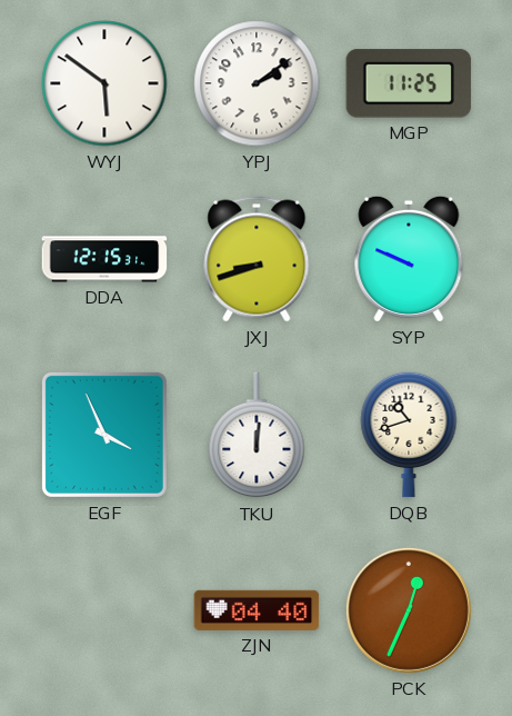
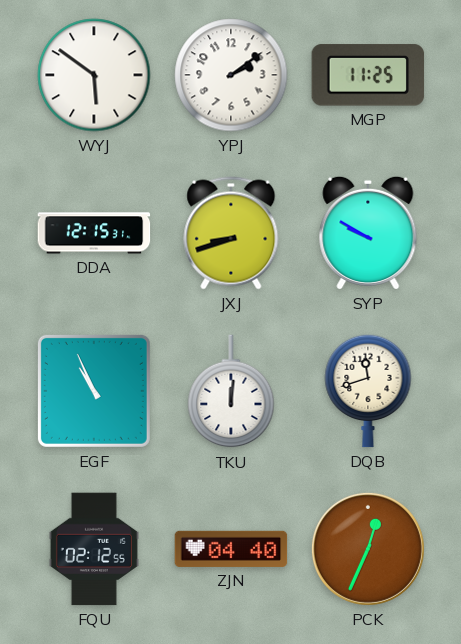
SYP: 9:49 -> 9:50
EGF: 3:56 -> 10:56
DQB: 10:42 -> 11:42
FQU: none -> 02:12
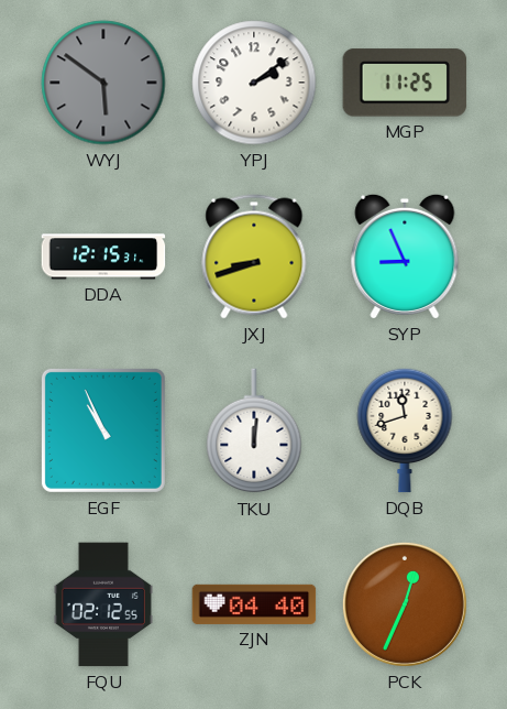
WYJ dial: white -> grey
SYP: 9:50 -> 8:56
